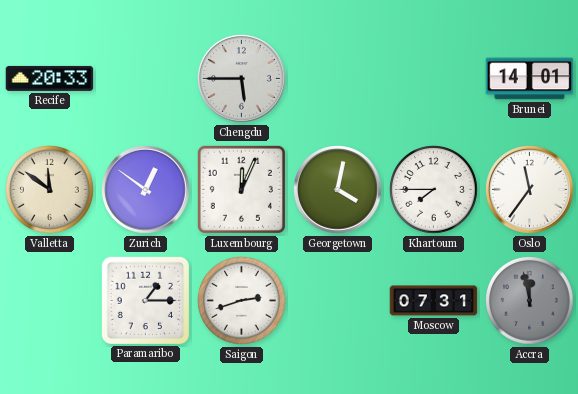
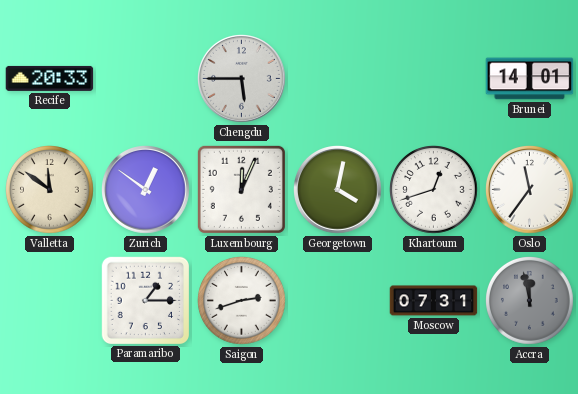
Khartoum: 7:45 -> 12:42
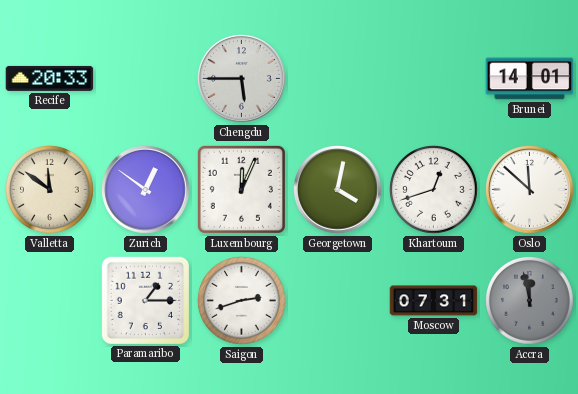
Oslo: 11:36 -> 11:52
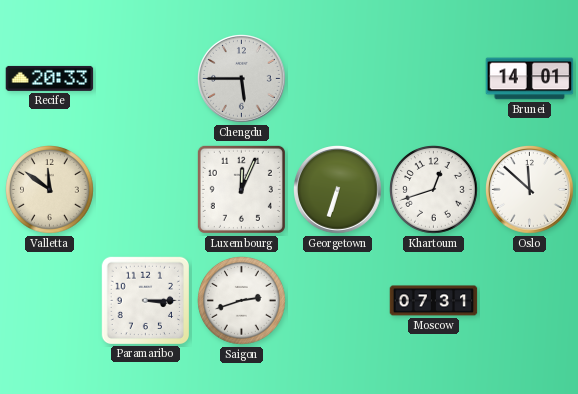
Zurich: 12:51 -> none
Georgetown: 4:02 -> 6:33
Paramaribo: 1:15 -> 3:15
Accra: 11:58 -> none
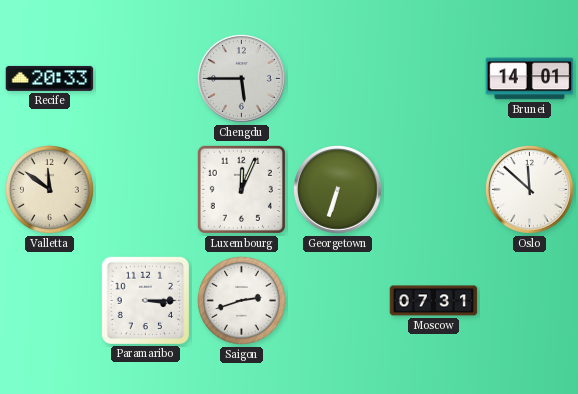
Khartoum: 12:42 -> none
